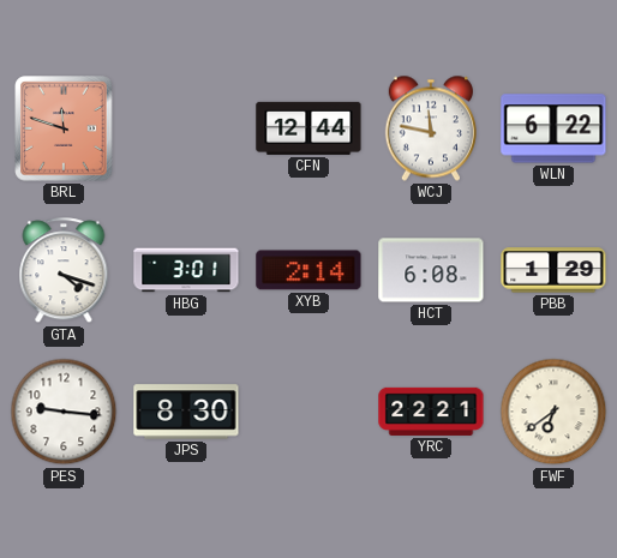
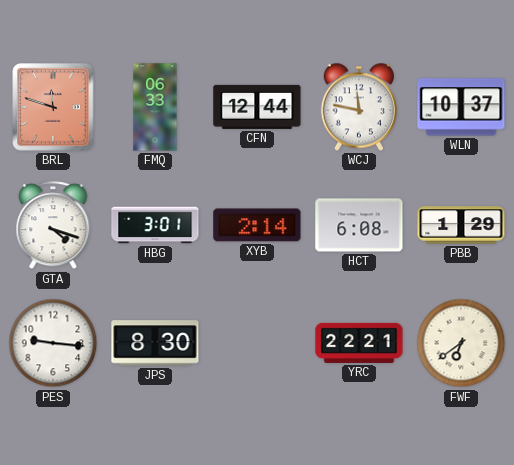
FMQ: none -> 06:33
WLN: 6:22 -> 10:37
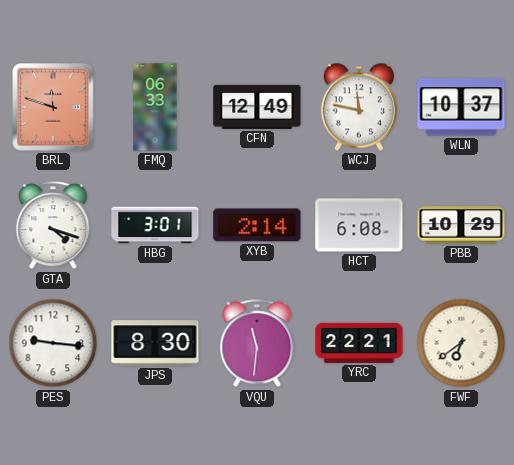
CFN: 12:44 -> 12:49
PBB: 1:29 -> 10:29
VQU: none -> 11:31
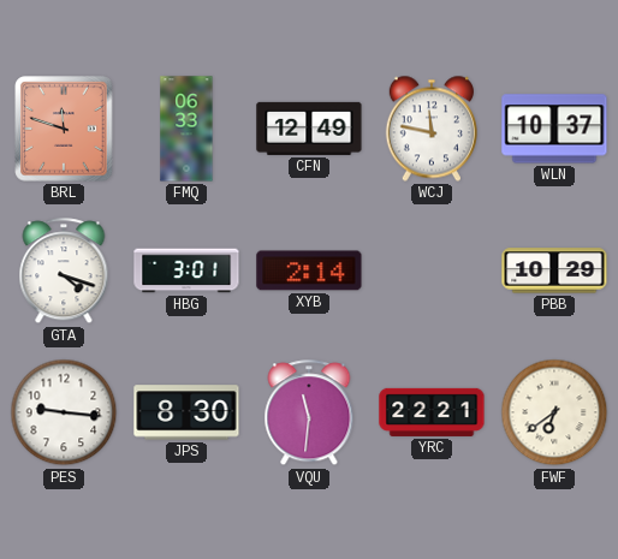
HCT: 6:08 -> none
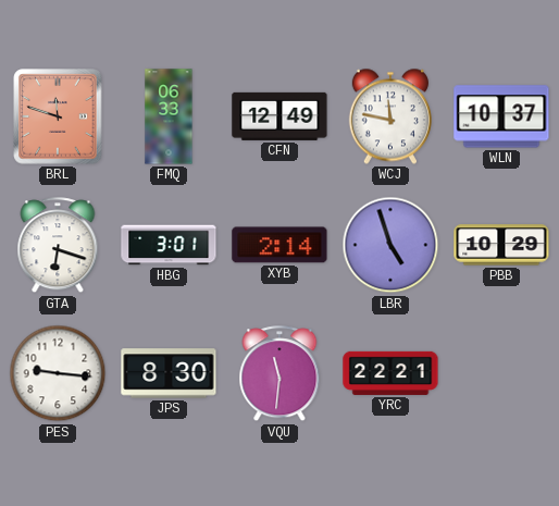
GTA: 4:18 -> 6:18
LBR: none -> 4:57
FWF: 6:39 -> none
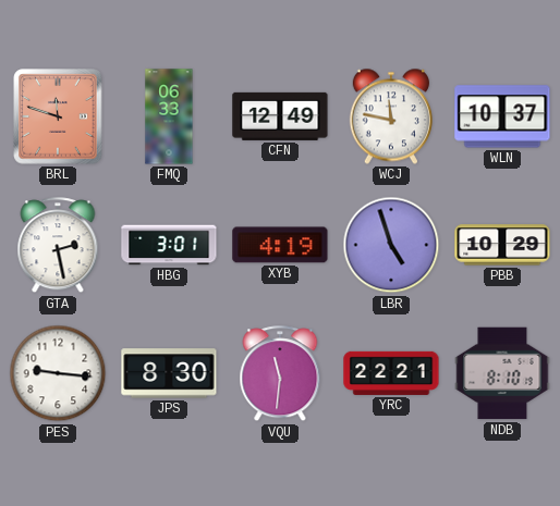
GTA: 6:18 -> 2:28
XYB: 2:14 -> 4:19
NDB: none -> 8:10
